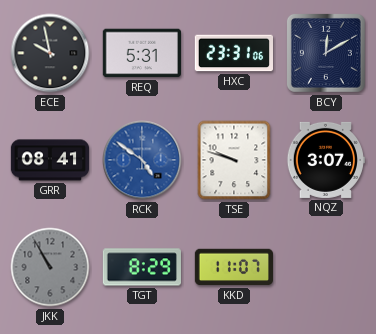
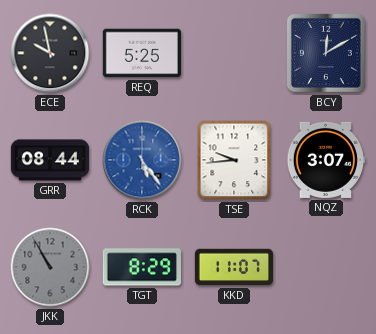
REQ: 5:31 -> 5:25
HXC: 23:31 -> none
GRR: 08:41 -> 08:44
RCK: 4:51 -> 5:24
TSE: 9:48 -> 9:44
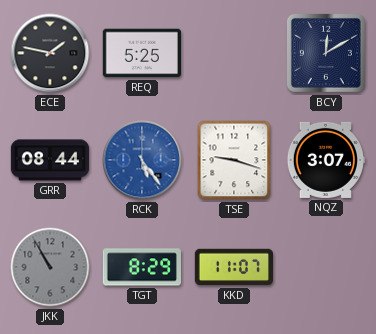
ECE: 9:58 -> 1:47
TSE: 9:44 -> 9:18
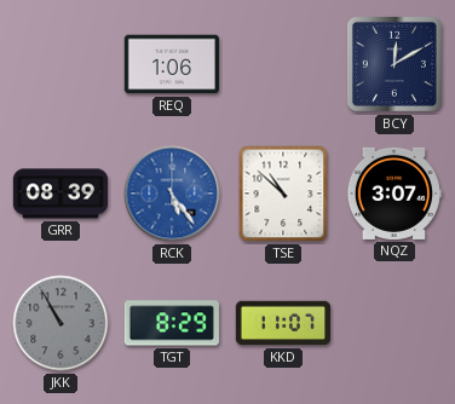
ECE: 1:47 -> none
REQ: 5:25 -> 1:06
GRR: 08:44 -> 08:39
TSE: 9:18 -> 10:52
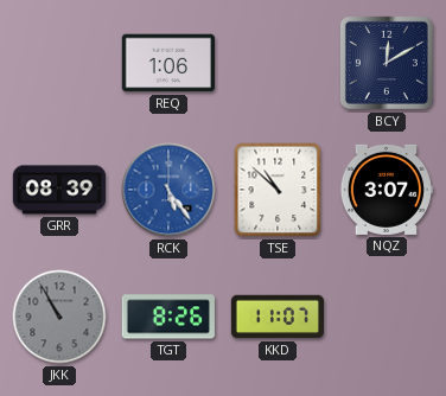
TGT: 8:29 -> 8:26
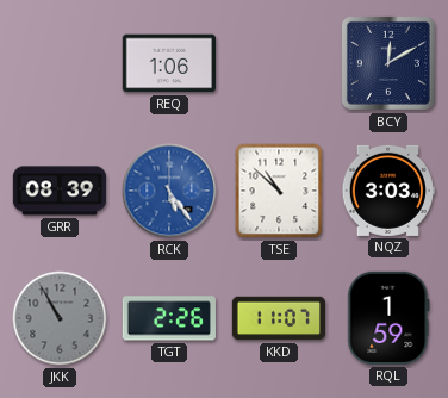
NQZ: 3:07 -> 3:03
TGT: 8:26 -> 2:26
RQL: none -> 1:59
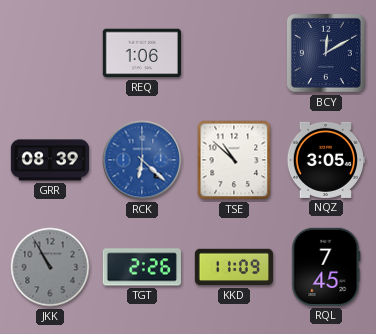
RCK: 5:24 -> 6:22
NQZ: 3:03 -> 3:05
KKD: 11:07 -> 11:09
RQL: 1:59 -> 7:45
